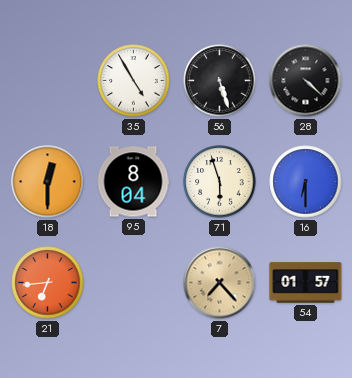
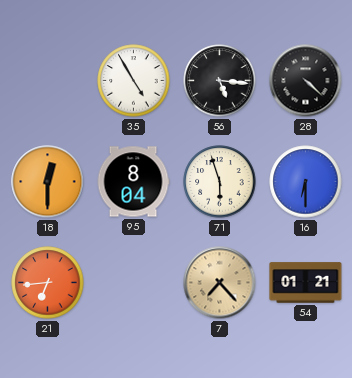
56: 5:27 -> 5:16
54: 01:57 -> 01:21
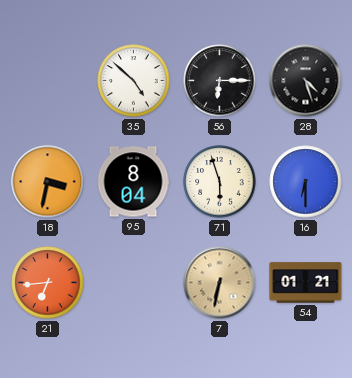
35: 4:55 -> 4:52
56: 5:16 -> 6:15
28: 4:22 -> 4:27
18: 12:30 -> 3:32
7: 7:23 -> 6:32
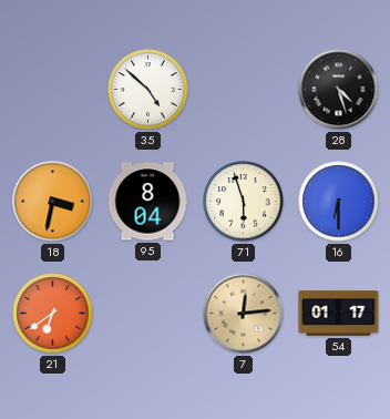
56: 6:15 -> none
21: 6:44 -> 6:39
7: 6:32 -> 12:14
54: 01:21 -> 01:17
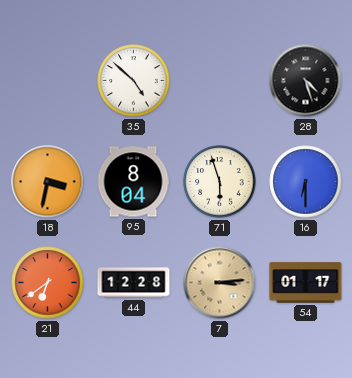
44: none -> 12:28
7: 12:14 -> 3:14
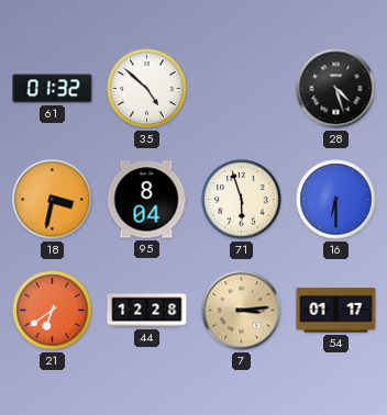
61: none -> 01:32
